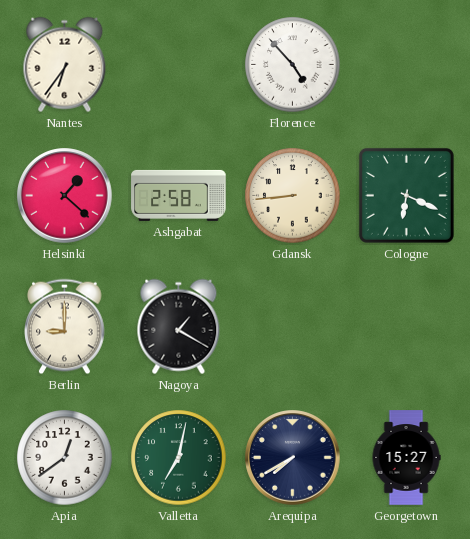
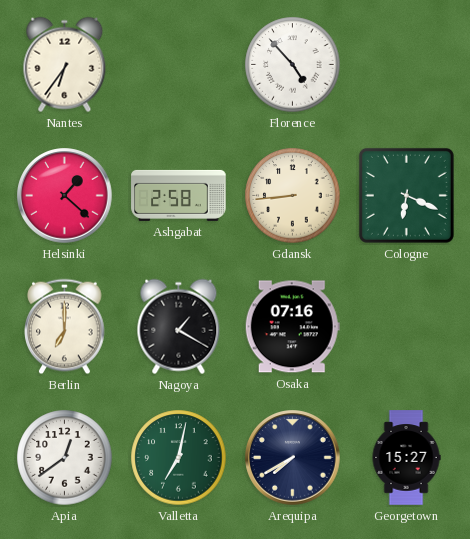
Berlin: 9:00 -> 7:00
Osaka: none -> 07:16
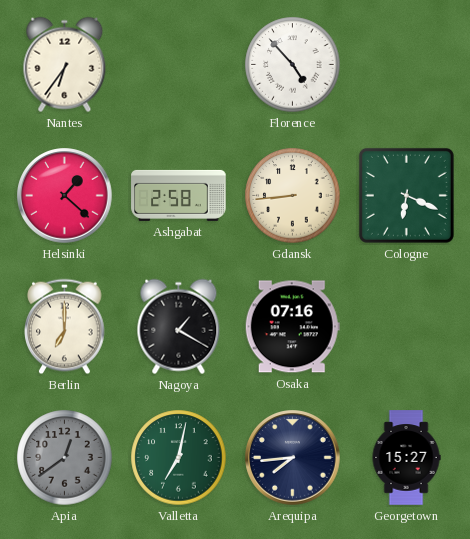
Apia dial: white -> grey
Arequipa: 7:40 -> 7:44
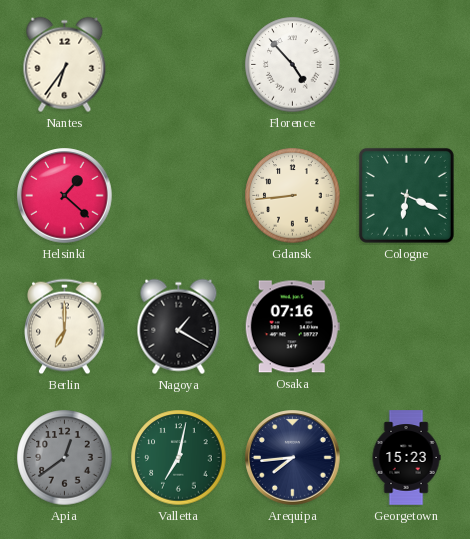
Ashgabat: 2:58 -> none
Georgetown: 15:27 -> 15:23
